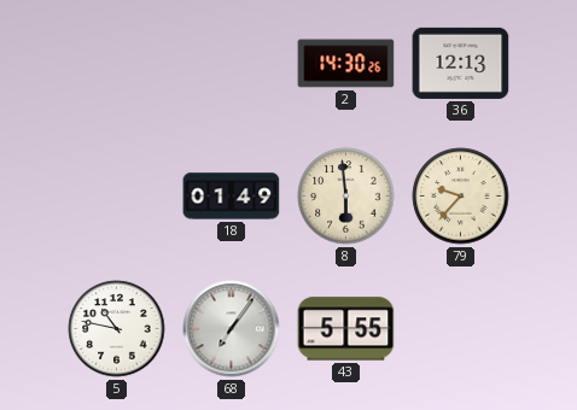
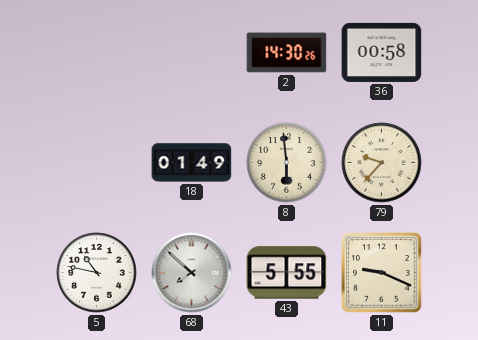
36: 12:13 -> 00:58
68: 7:06 -> 7:52
11: none -> 9:19
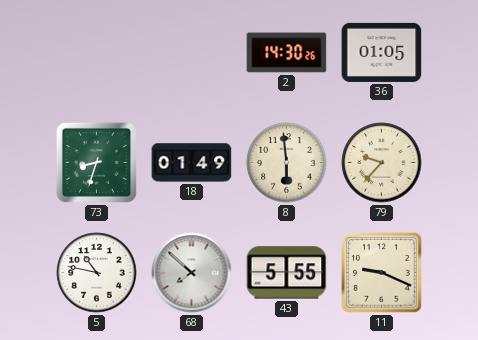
36: 00:58 -> 01:05
73: none -> 8:33
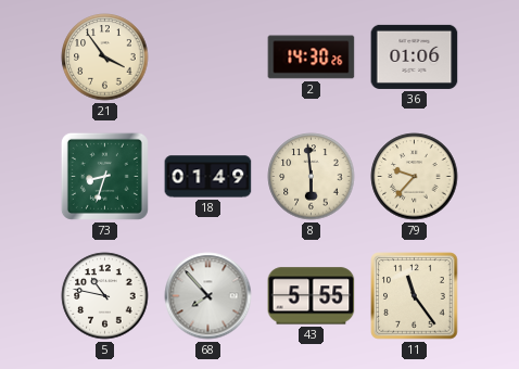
21: none -> 3:54
36: 01:05 -> 01:06
68: 7:52 -> 7:53
11: 9:19 -> 11:24
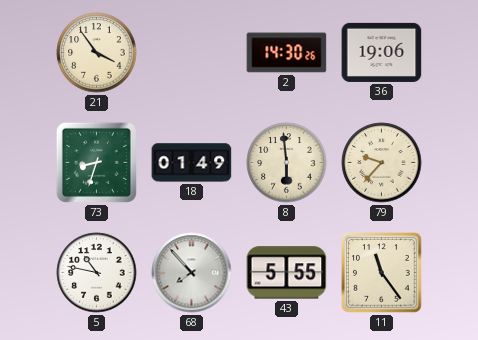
36: 01:06 -> 19:06
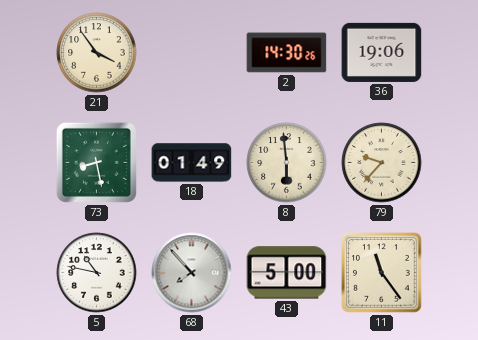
73: 8:33 -> 8:28
43: 5:55 -> 5:00
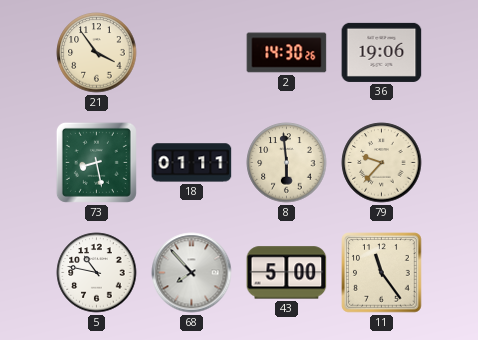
18: 01:49 -> 01:11
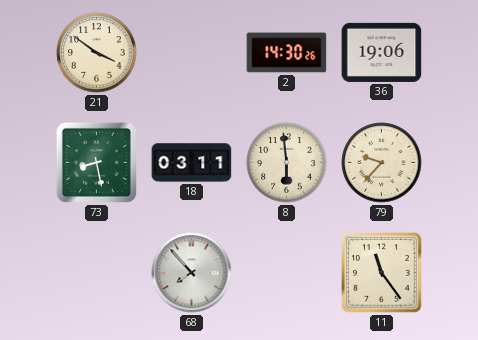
21: 3:54 -> 3:51
18: 01:11 -> 03:11
5: 10:47 -> none
43: 5:00 -> none
